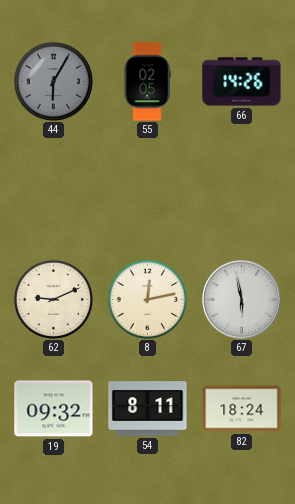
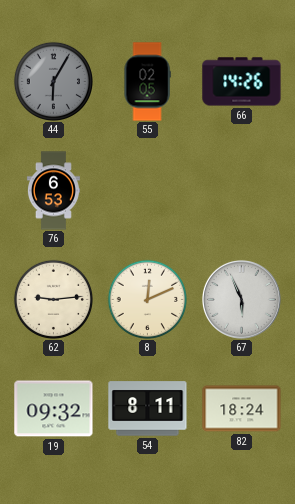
76: none -> 6:53
62: 9:11 -> 9:14
8: 12:13 -> 12:11
67: 5:58 -> 5:56
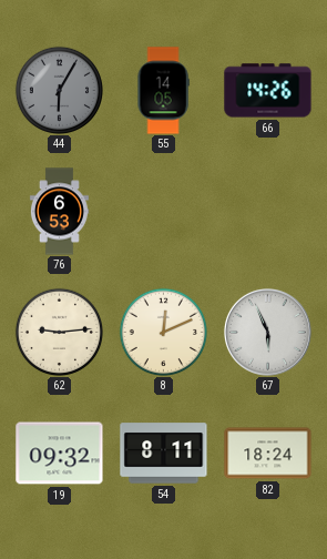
55: 02:05 -> 14:05
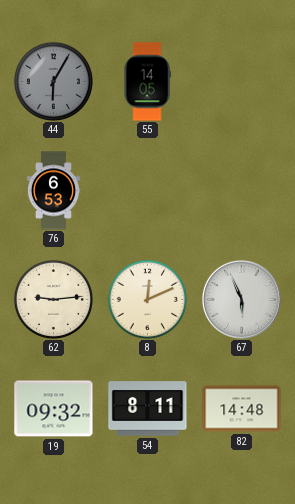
66: 14:26 -> none
82: 18:24 -> 14:48
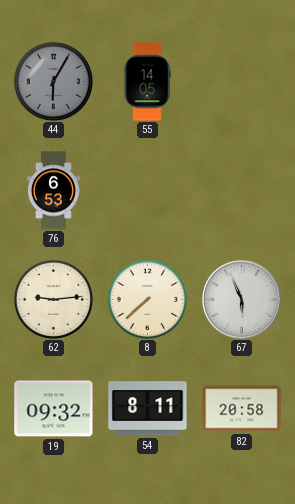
8: 12:11 -> 7:38
82: 14:48 -> 20:58
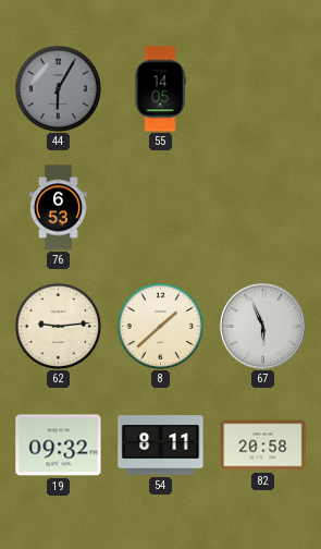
8: 7:38 -> 1:38
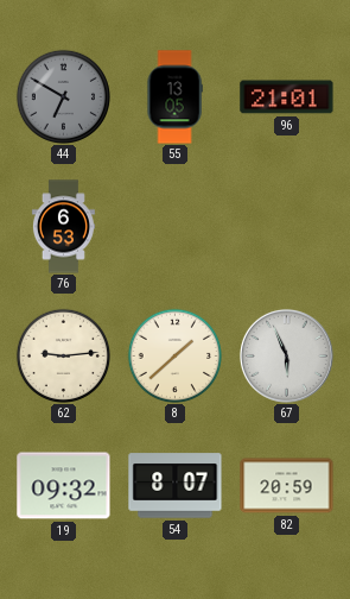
44: 6:05 -> 6:50
55: 14:05 -> 13:05
96: none -> 21:01
54: 8:11 -> 8:07
82: 20:58 -> 20:59
